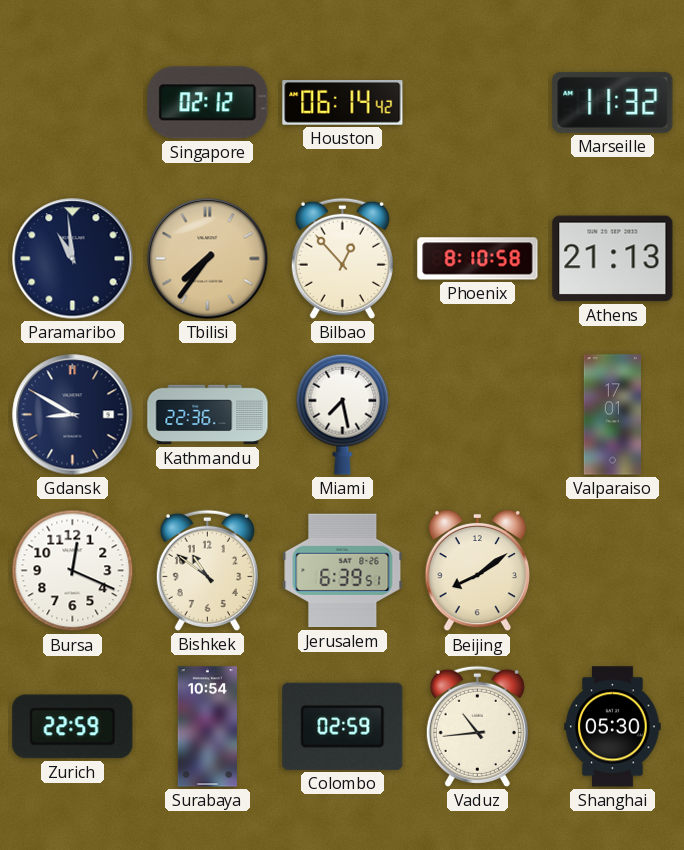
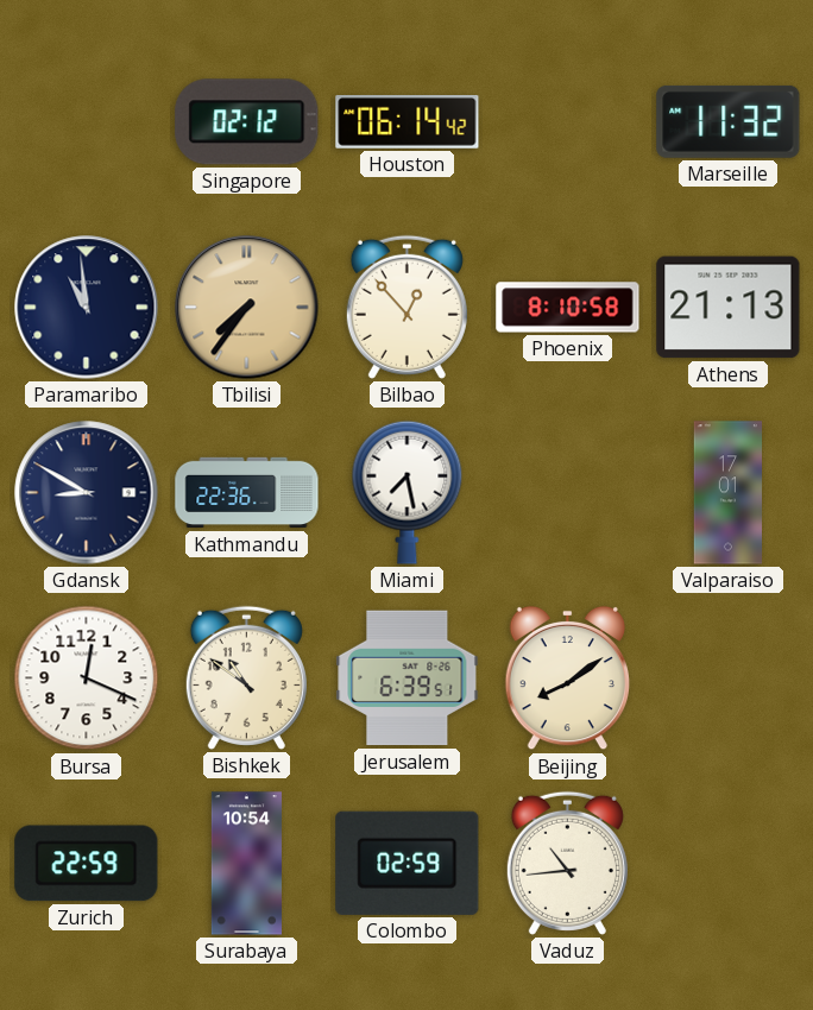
Shanghai: 05:30 -> none
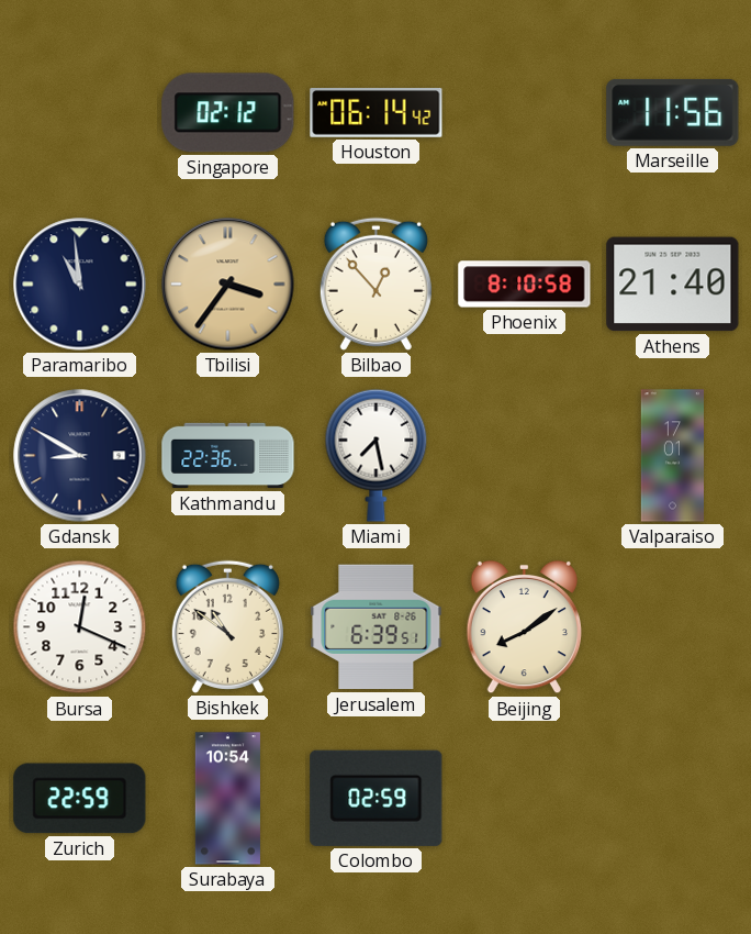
Marseille: 11:32 -> 11:56
Tbilisi: 7:36 -> 3:36
Athens: 21:13 -> 21:40
Vaduz: 10:44 -> none
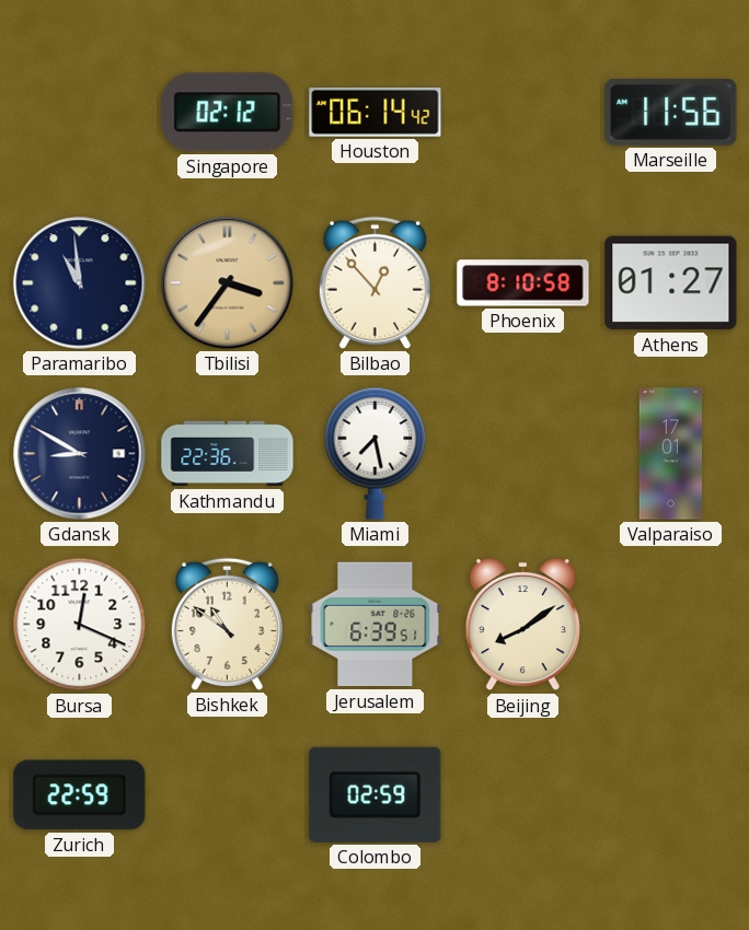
Athens: 21:40 -> 01:27
Surabaya: 10:54 -> none
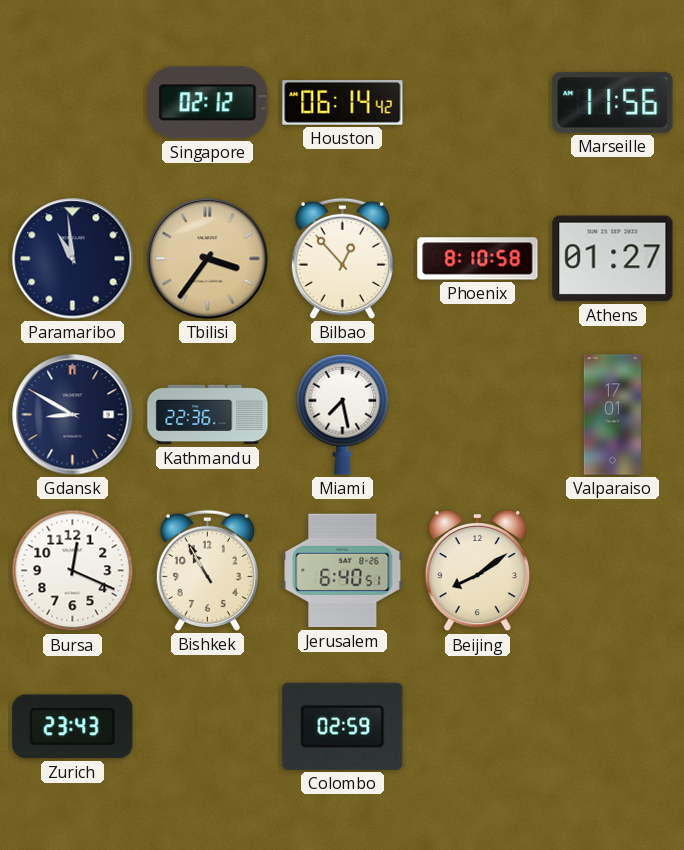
Bishkek: 10:51 -> 10:55
Jerusalem: 6:39 -> 6:40
Zurich: 22:59 -> 23:43
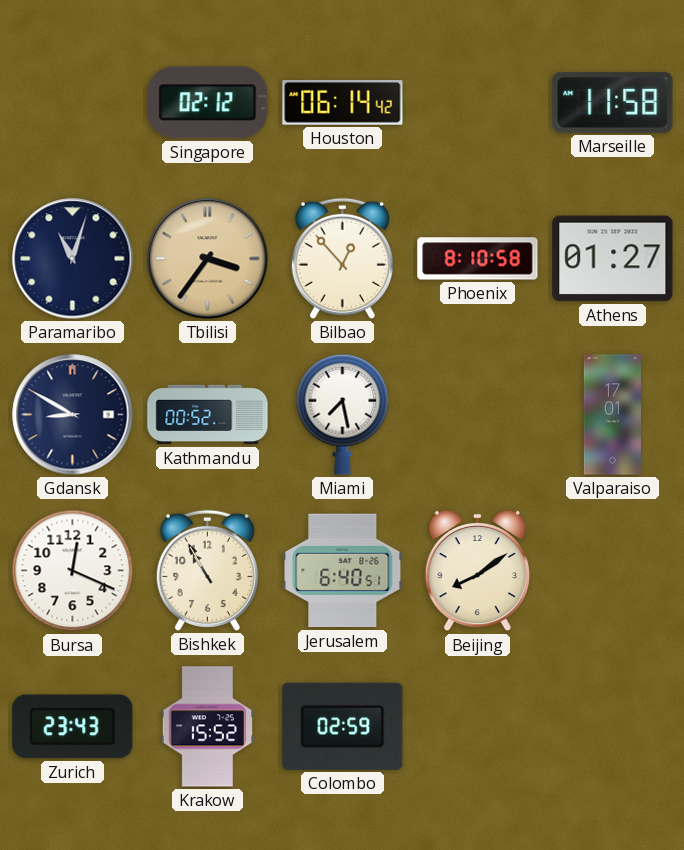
Marseille: 11:56 -> 11:58
Paramaribo: 10:59 -> 11:03
Kathmandu: 22:36 -> 00:52
Krakow: none -> 15:52
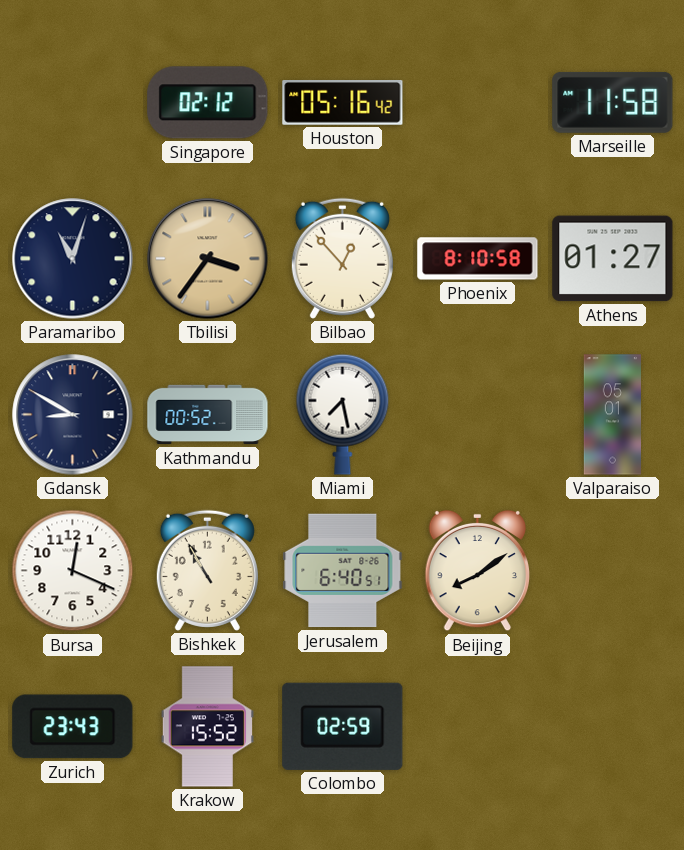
Houston: 06:14 -> 05:16
Valparaiso: 17:01 -> 05:01
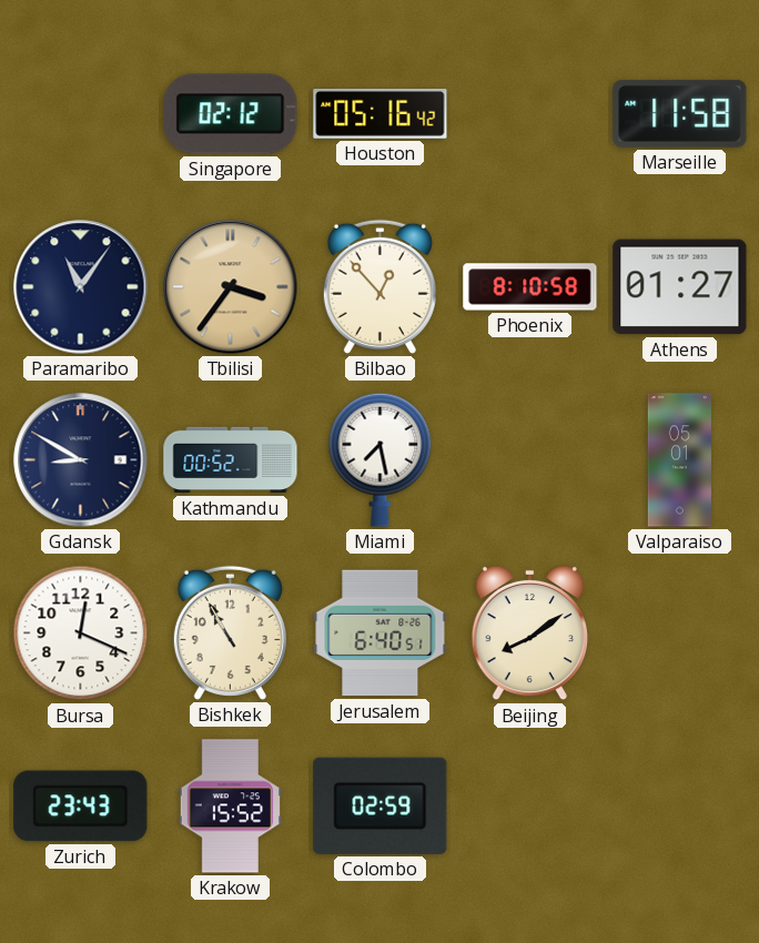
Paramaribo: 11:03 -> 11:06
